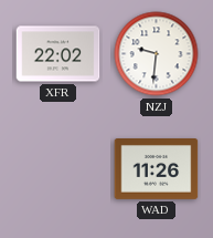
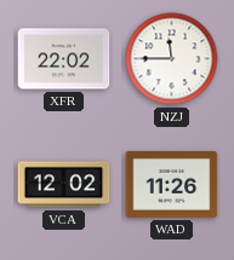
NZJ: 9:31 -> 11:45
VCA: none -> 12:02
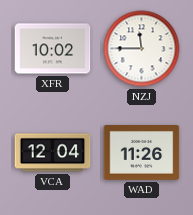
XFR: 22:02 -> 10:02
VCA: 12:02 -> 12:04
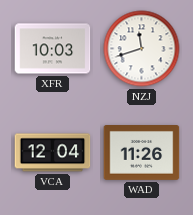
XFR: 10:02 -> 10:03
NZJ: 11:45 -> 11:42
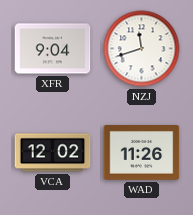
XFR: 10:03 -> 9:04
VCA: 12:04 -> 12:02
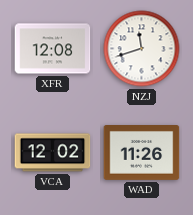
XFR: 9:04 -> 12:08
